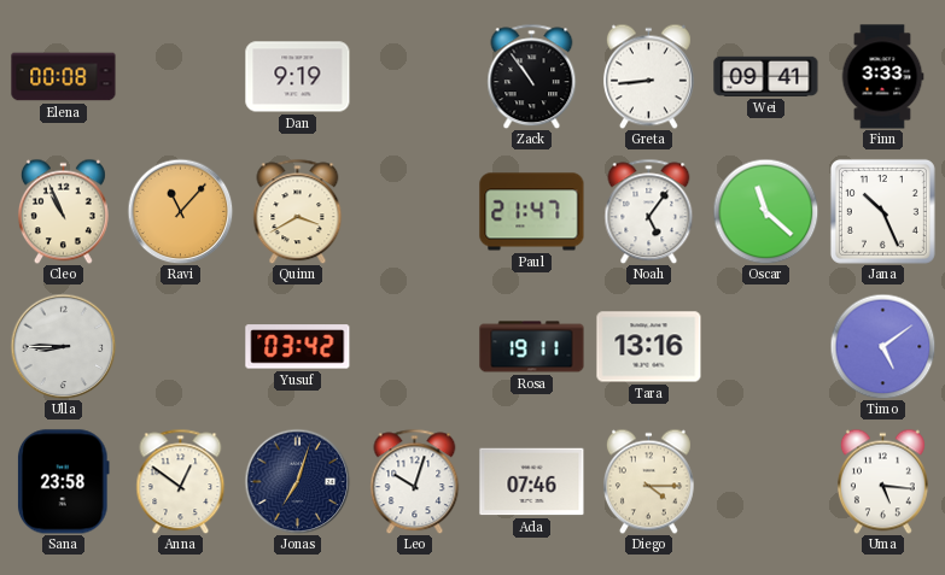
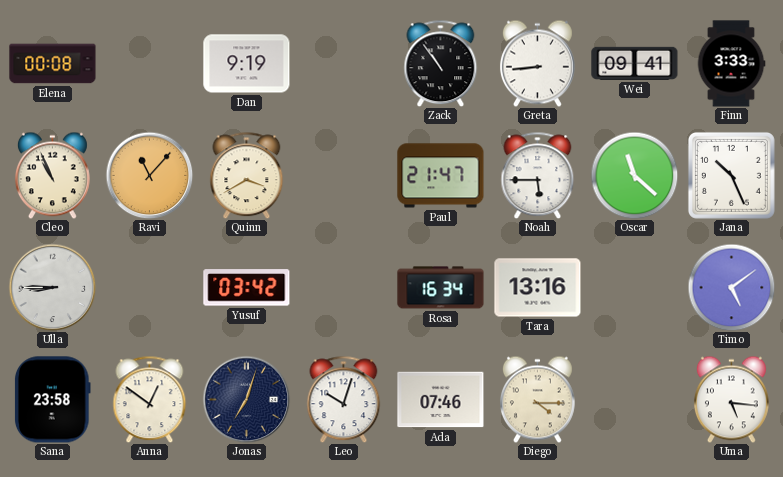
Noah: 5:06 -> 5:45
Rosa: 19:11 -> 16:34
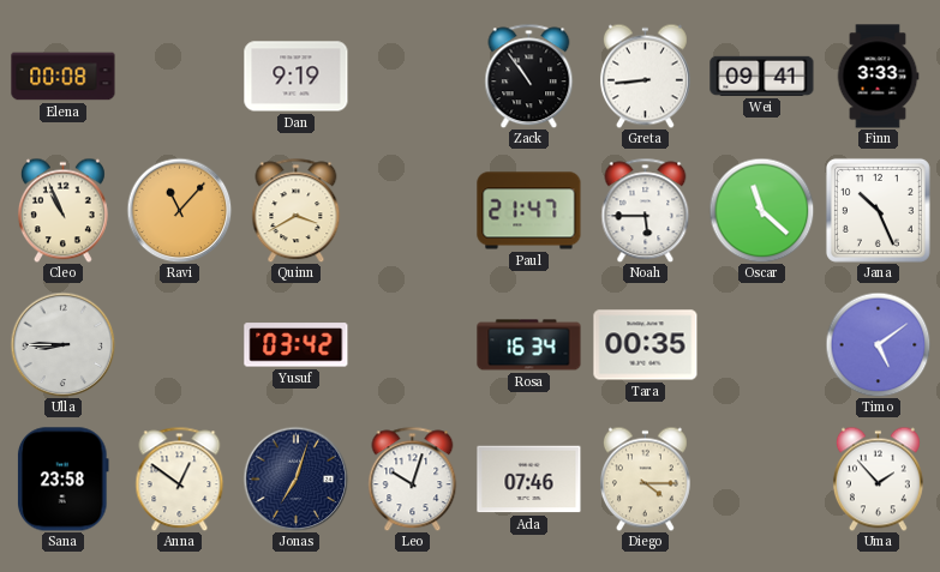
Tara: 13:16 -> 00:35
Uma: 5:16 -> 1:53
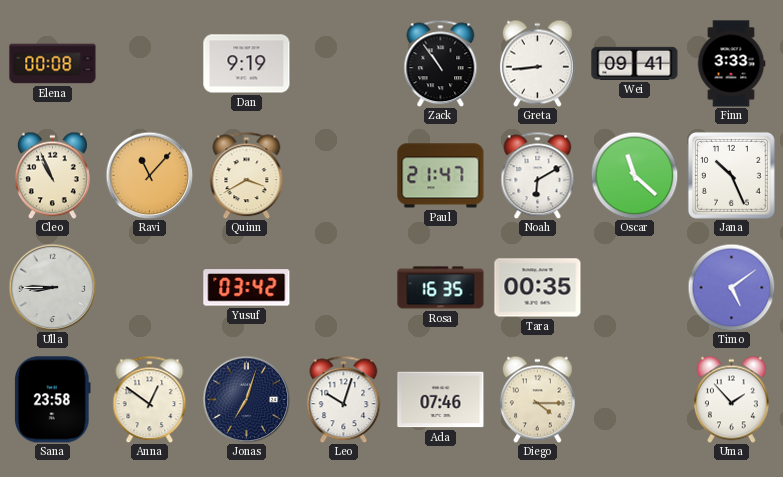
Noah: 5:45 -> 6:10
Rosa: 16:34 -> 16:35
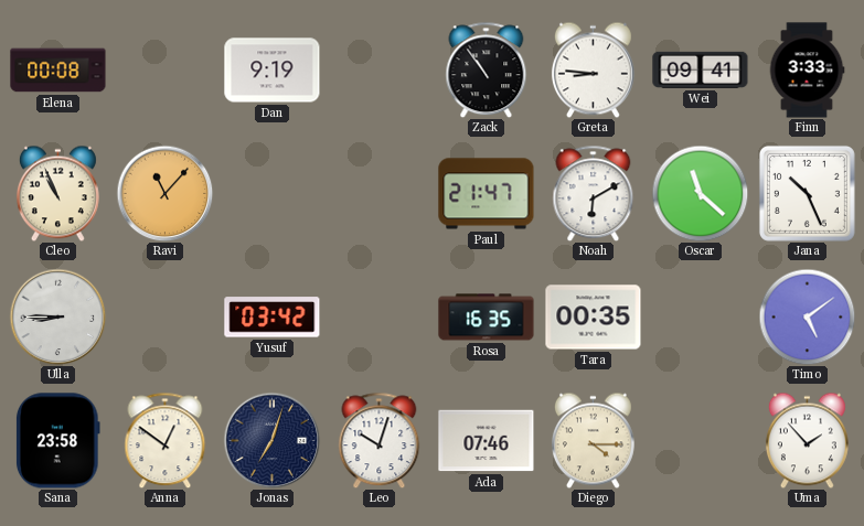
Greta: 8:44 -> 8:46
Quinn: 3:40 -> none
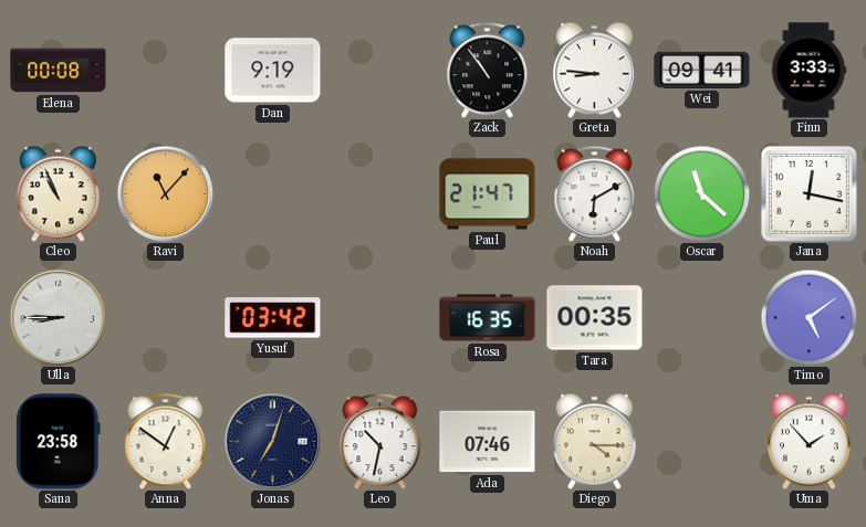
Jana: 10:26 -> 12:17
Leo: 10:03 -> 10:32
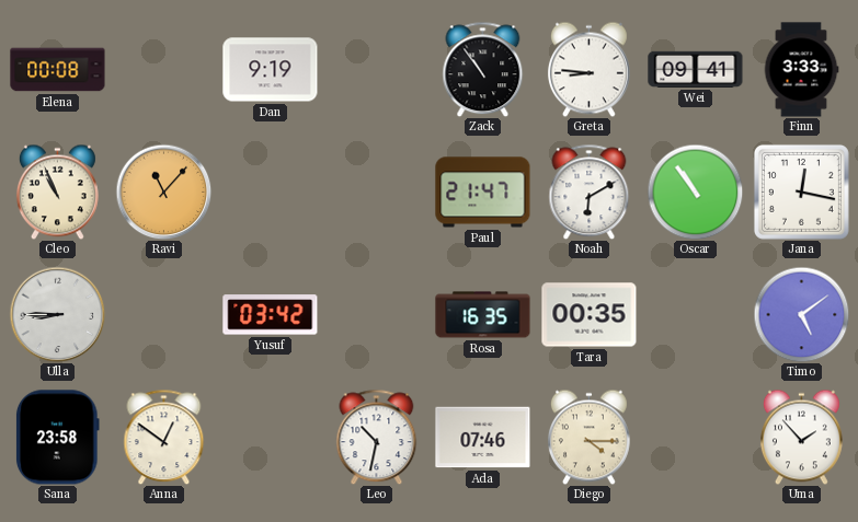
Oscar: 11:22 -> 10:54
Jonas: 7:03 -> none
